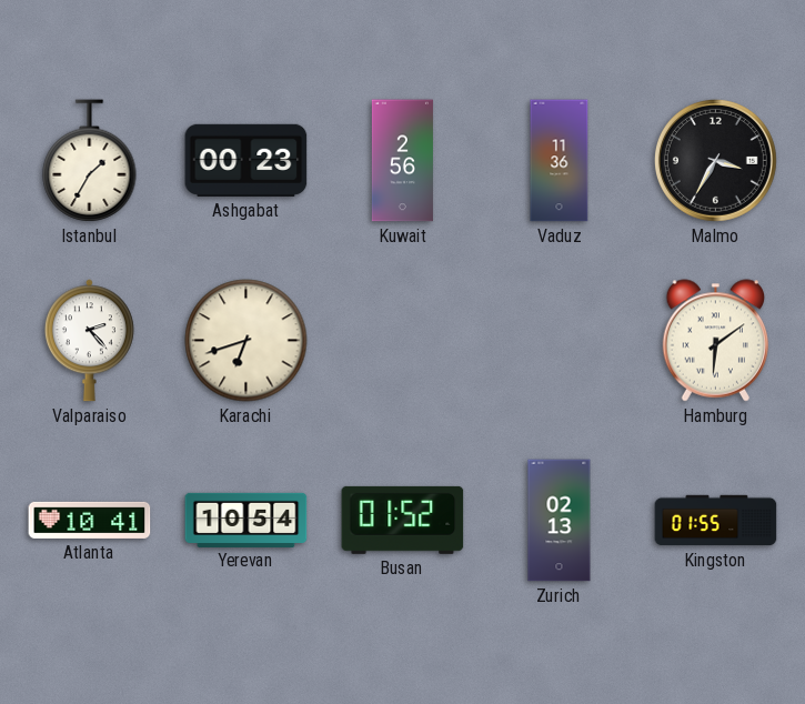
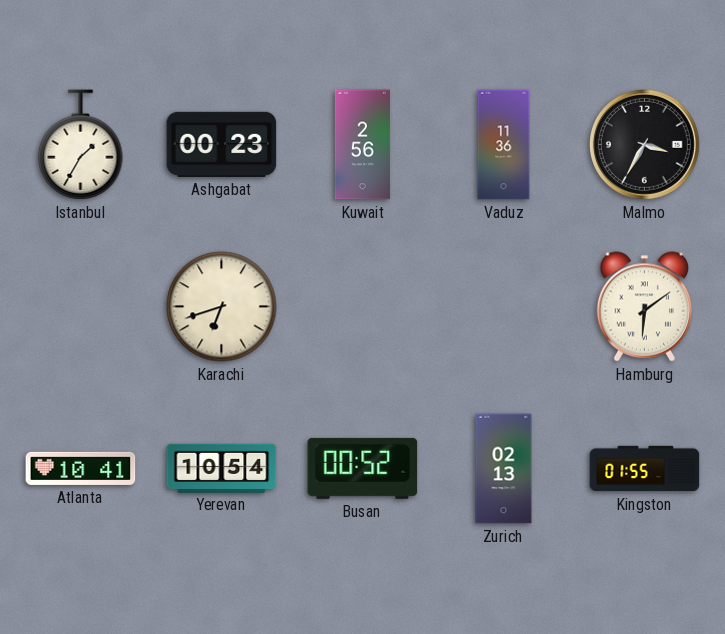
Valparaiso: 2:23 -> none
Busan: 01:52 -> 00:52
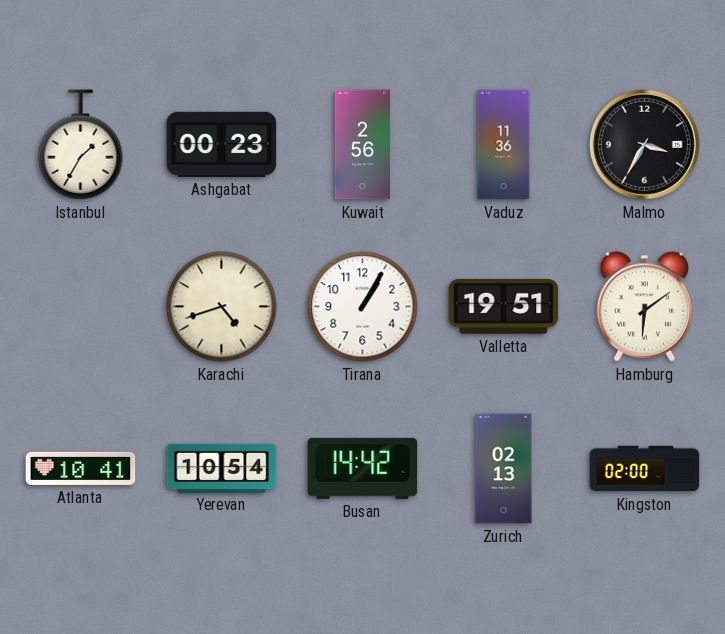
Karachi: 6:42 -> 4:42
Tirana: none -> 1:05
Valletta: none -> 19:51
Busan: 00:52 -> 14:42
Kingston: 01:55 -> 02:00
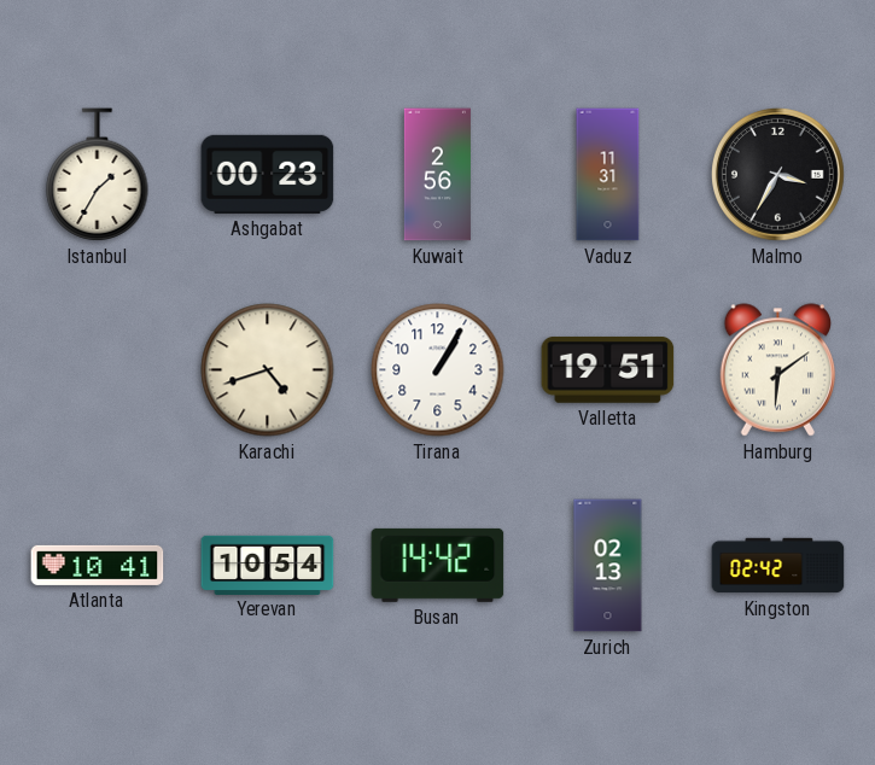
Vaduz: 11:36 -> 11:31
Kingston: 02:00 -> 02:42
